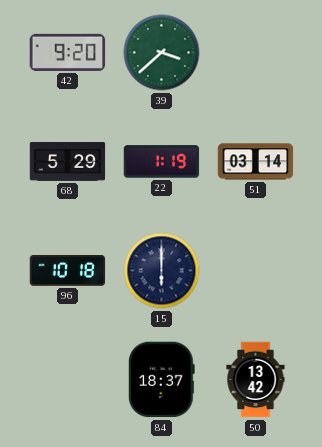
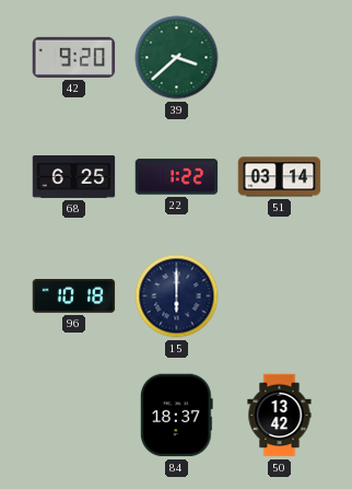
68: 5:29 -> 6:25
22: 1:19 -> 1:22
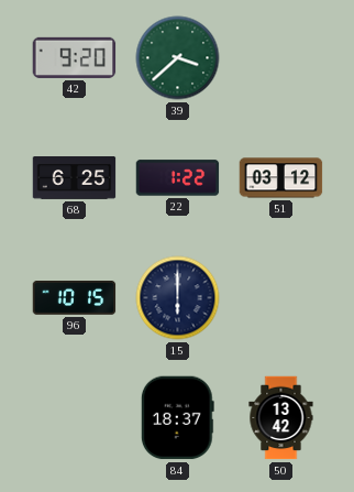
51: 03:14 -> 03:12
96: 10:18 -> 10:15
